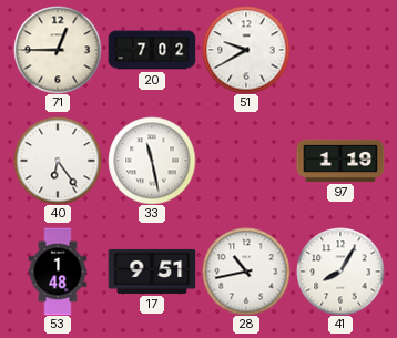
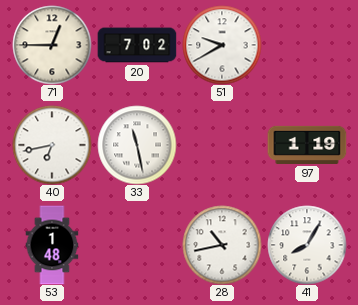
40: 6:24 -> 6:43
17: 9:51 -> none
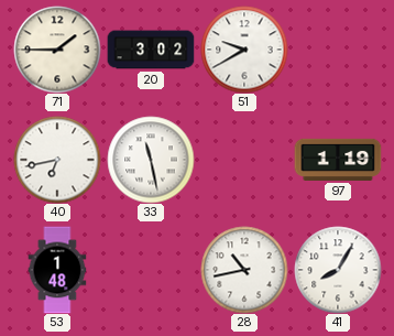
71: 12:45 -> 1:45
20: 7:02 -> 3:02
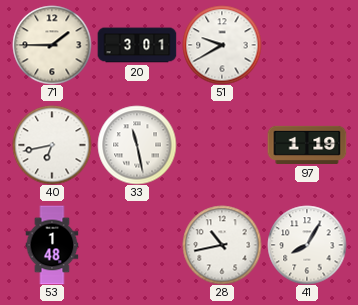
20: 3:02 -> 3:01
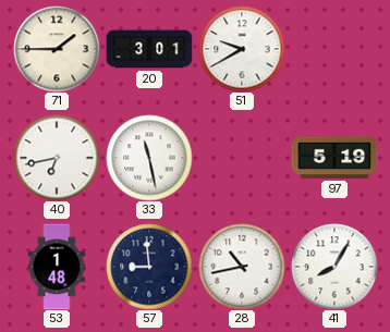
97: 1:19 -> 5:19
57: none -> 8:59
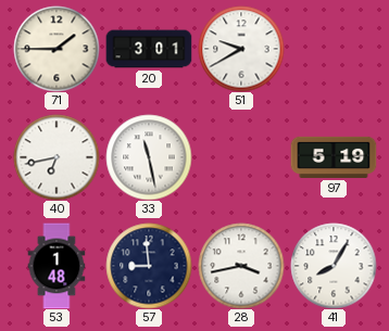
28: 10:43 -> 3:43
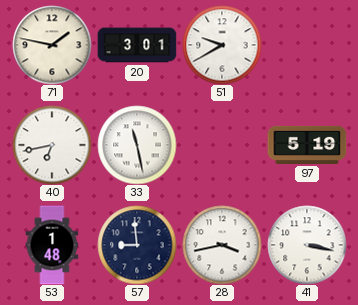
71: 1:45 -> 1:47
41: 8:05 -> 3:17
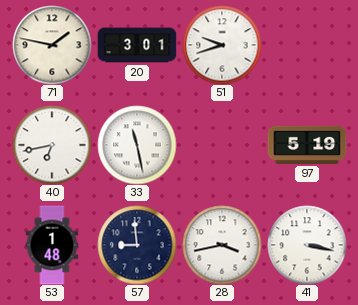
51: 9:40 -> 9:42
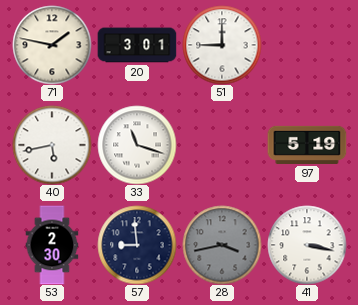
51: 9:42 -> 9:00
40: 6:43 -> 5:43
33: 11:28 -> 11:18
53: 1:48 -> 2:30
28 dial: white -> grey
